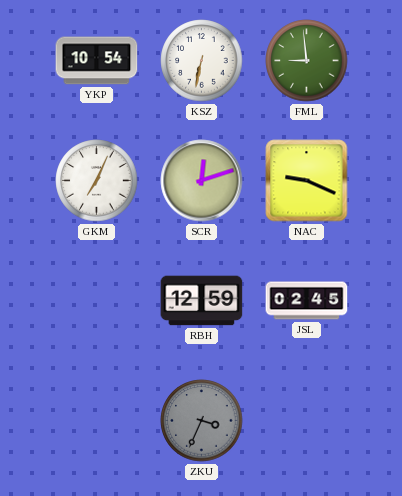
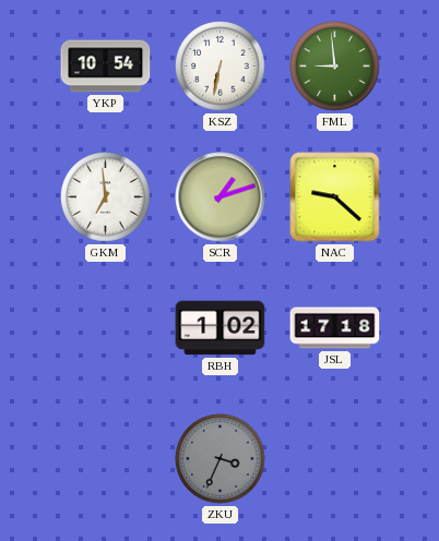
GKM: 7:04 -> 6:59
SCR: 12:12 -> 1:12
NAC: 9:19 -> 9:22
RBH: 12:59 -> 1:02
JSL: 02:45 -> 17:18
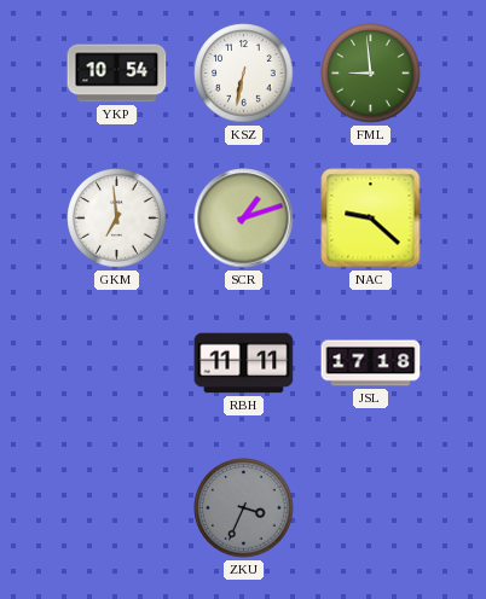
RBH: 1:02 -> 11:11
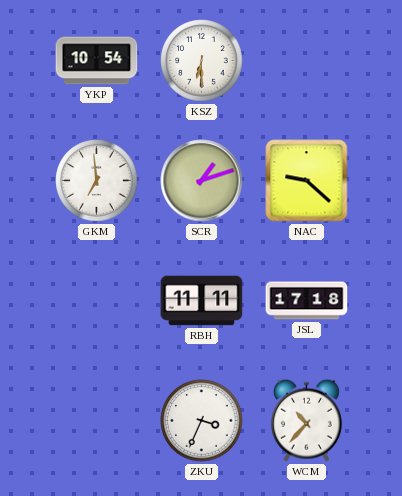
KSZ: 6:32 -> 6:30
FML: 8:59 -> none
ZKU dial: grey -> white
WCM: none -> 10:37
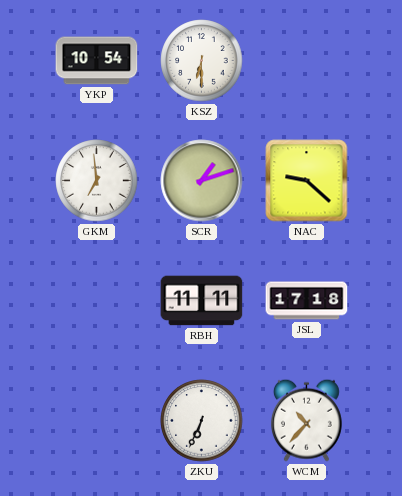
ZKU: 3:34 -> 6:34
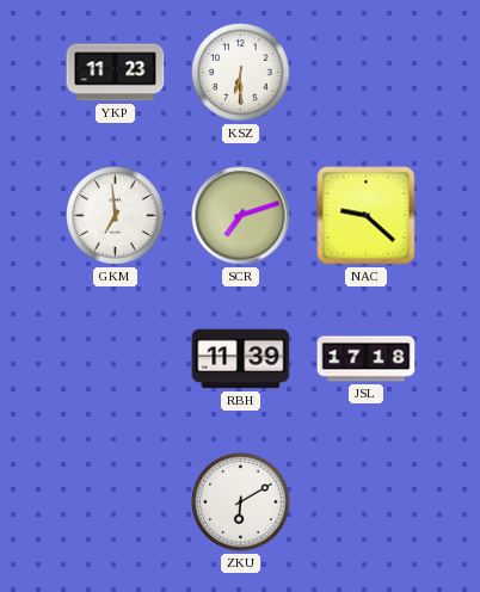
YKP: 10:54 -> 11:23
SCR: 1:12 -> 7:12
RBH: 11:11 -> 11:39
ZKU: 6:34 -> 6:10
WCM: 10:37 -> none
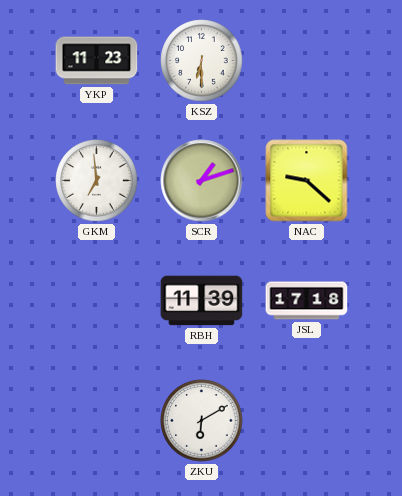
SCR: 7:12 -> 1:12
